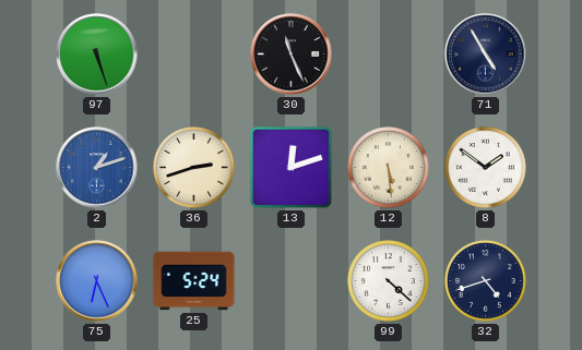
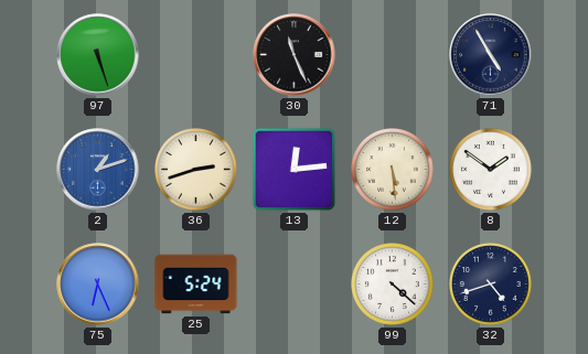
13: 12:12 -> 12:14
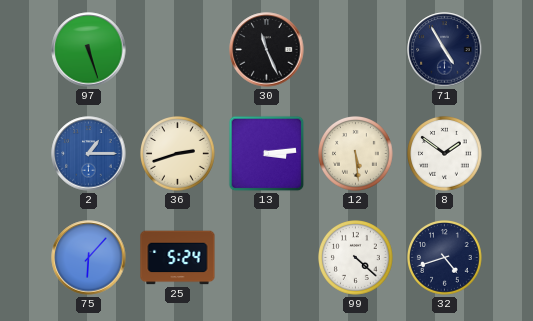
2: 1:12 -> 1:15
13: 12:14 -> 3:14
75: 6:26 -> 6:07
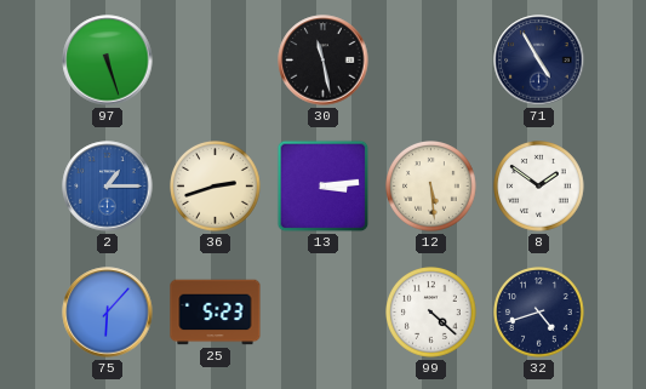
30: 11:26 -> 11:28
25: 5:24 -> 5:23
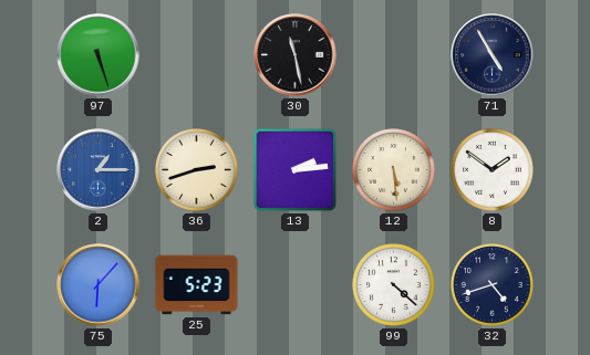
13: 3:14 -> 2:14
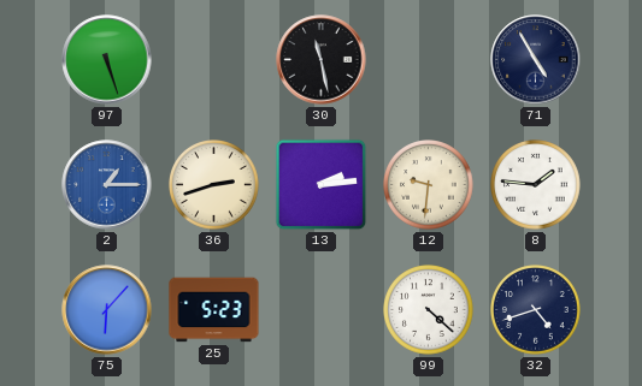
12: 5:29 -> 9:31
8: 1:51 -> 1:46
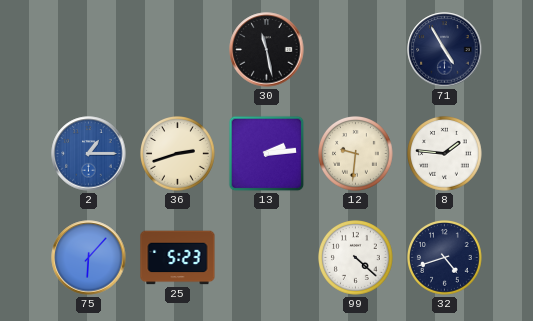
97: 5:27 -> none
